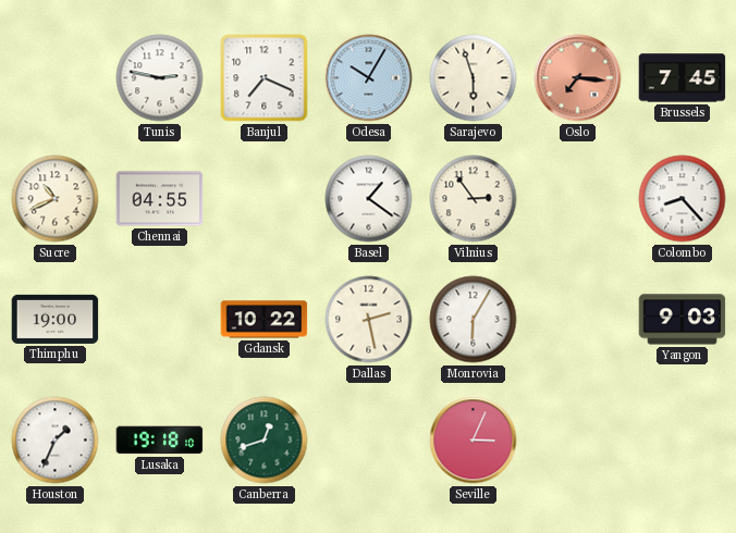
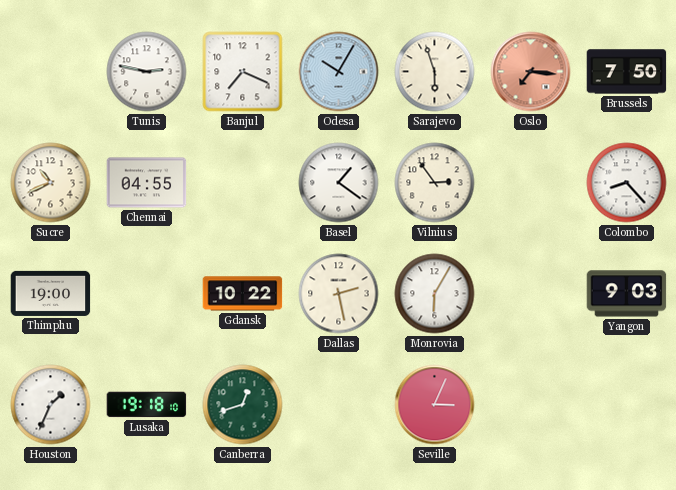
Brussels: 7:45 -> 7:50
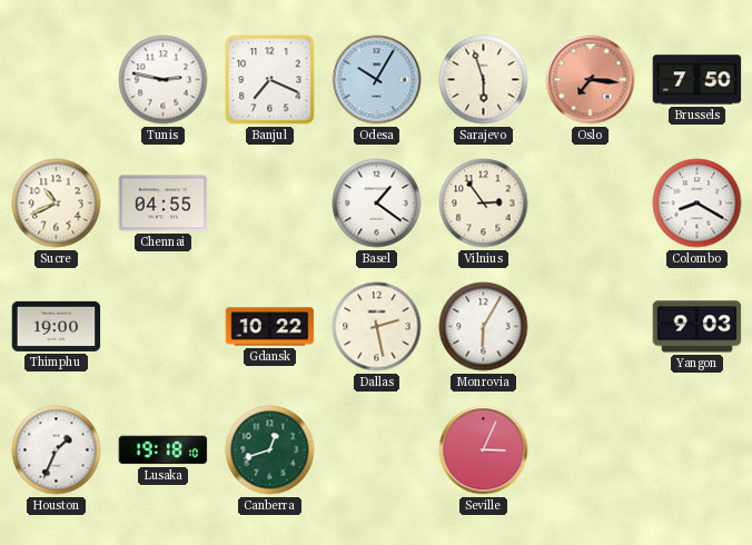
Colombo: 8:23 -> 8:20
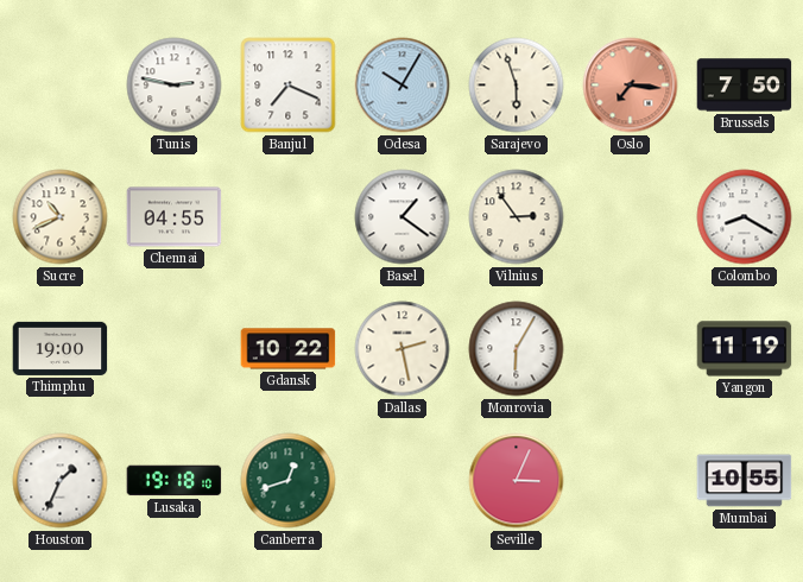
Yangon: 9:03 -> 11:19
Mumbai: none -> 10:55
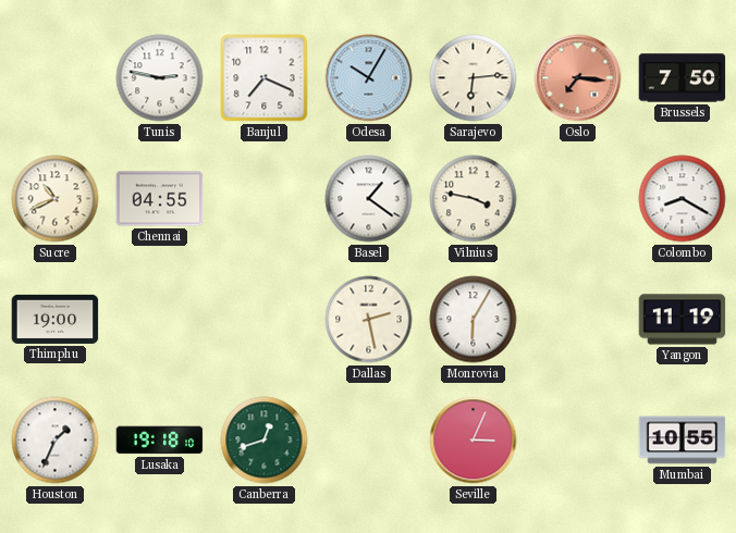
Sarajevo: 5:57 -> 6:14
Vilnius: 2:54 -> 3:47
Gdansk: 10:22 -> none
